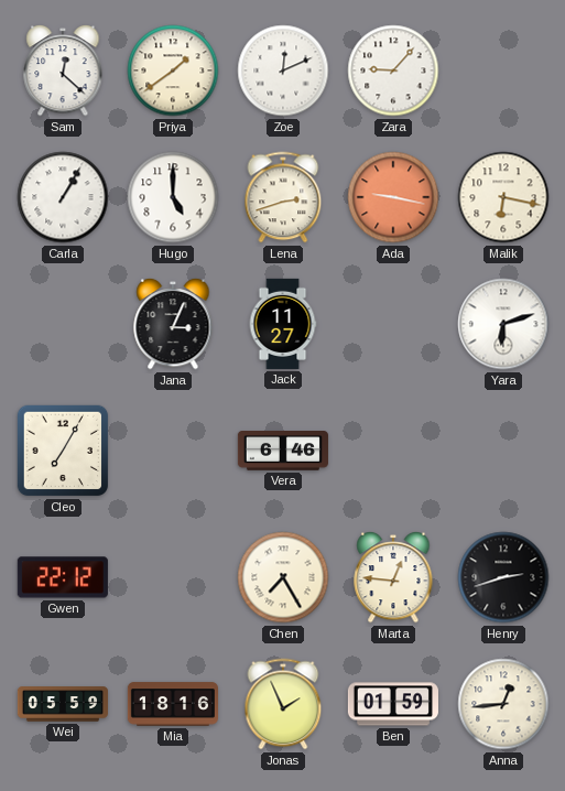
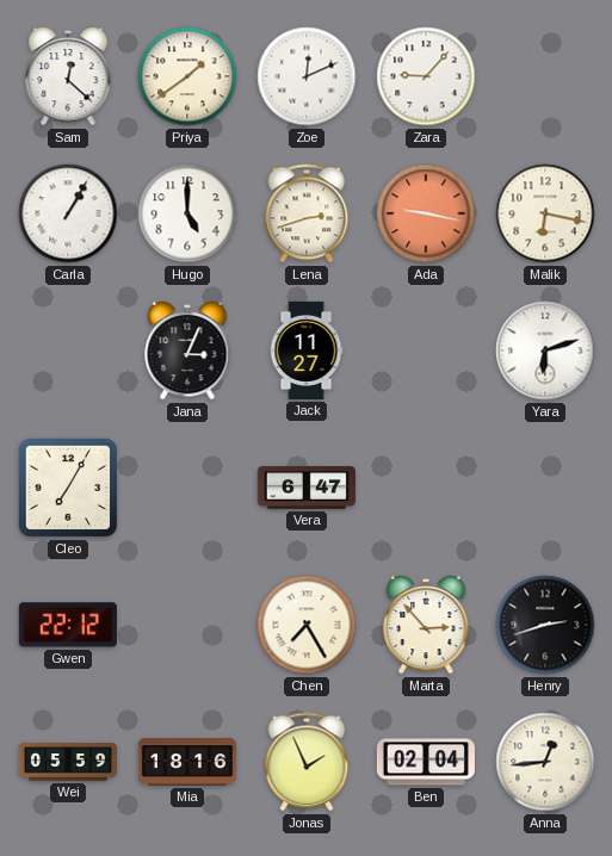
Vera: 6:46 -> 6:47
Marta: 12:46 -> 2:53
Ben: 01:59 -> 02:04
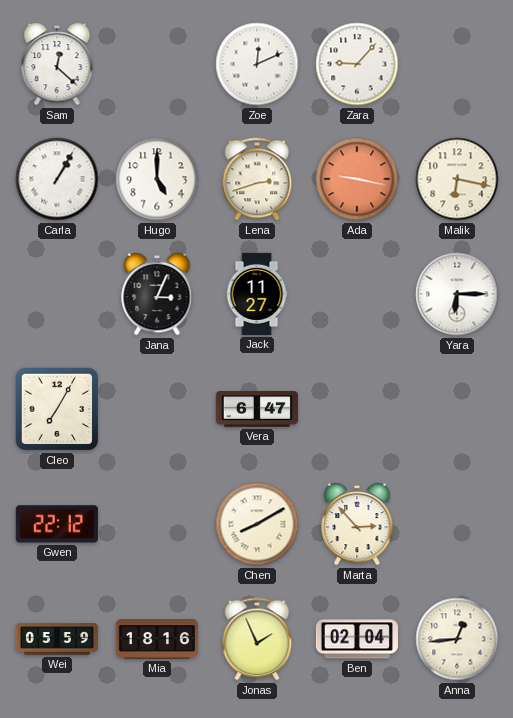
Priya: 1:39 -> none
Yara: 6:12 -> 6:15
Chen: 7:25 -> 8:10
Henry: 2:42 -> none
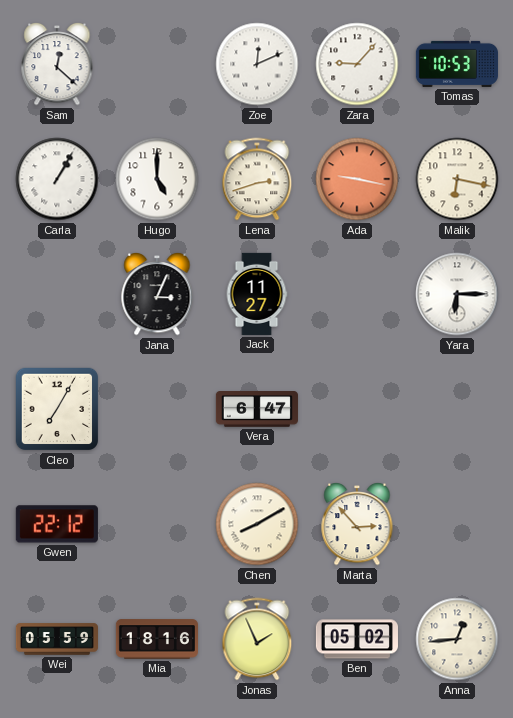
Tomas: none -> 10:53
Ben: 02:04 -> 05:02
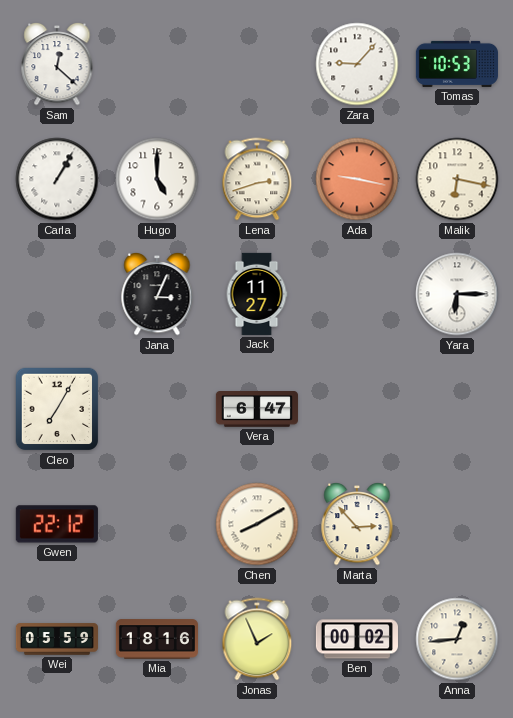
Zoe: 12:11 -> none
Ben: 05:02 -> 00:02
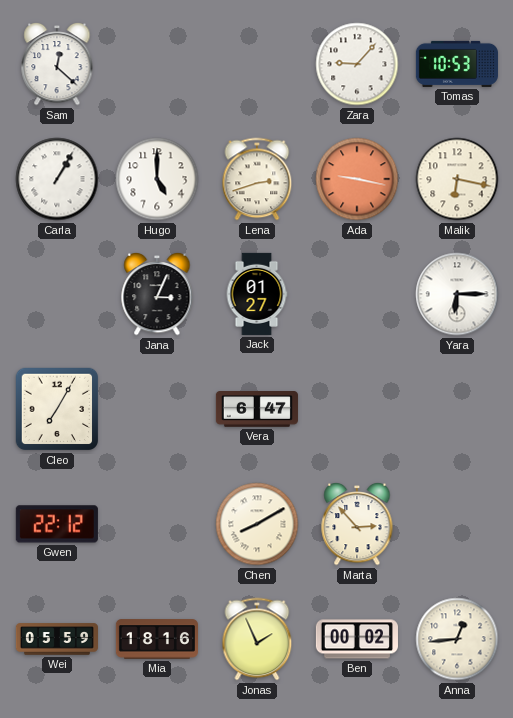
Jack: 11:27 -> 01:27
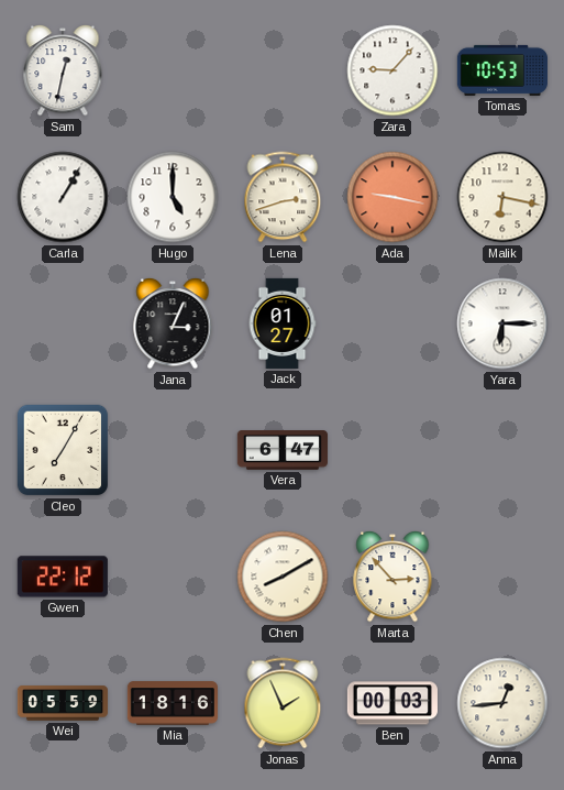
Sam: 12:22 -> 12:32
Ben: 00:02 -> 00:03
